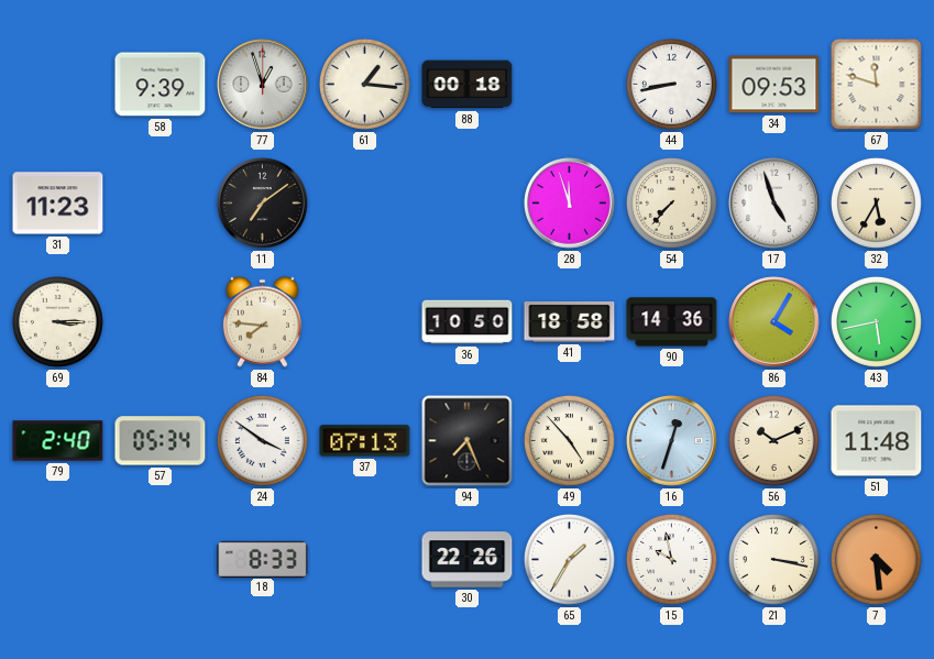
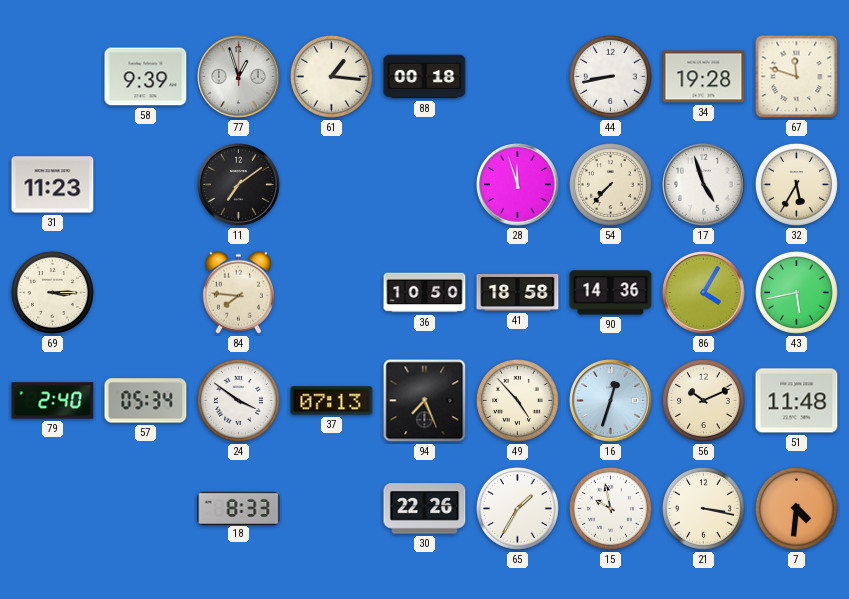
34: 09:53 -> 19:28
7: 4:29 -> 4:31
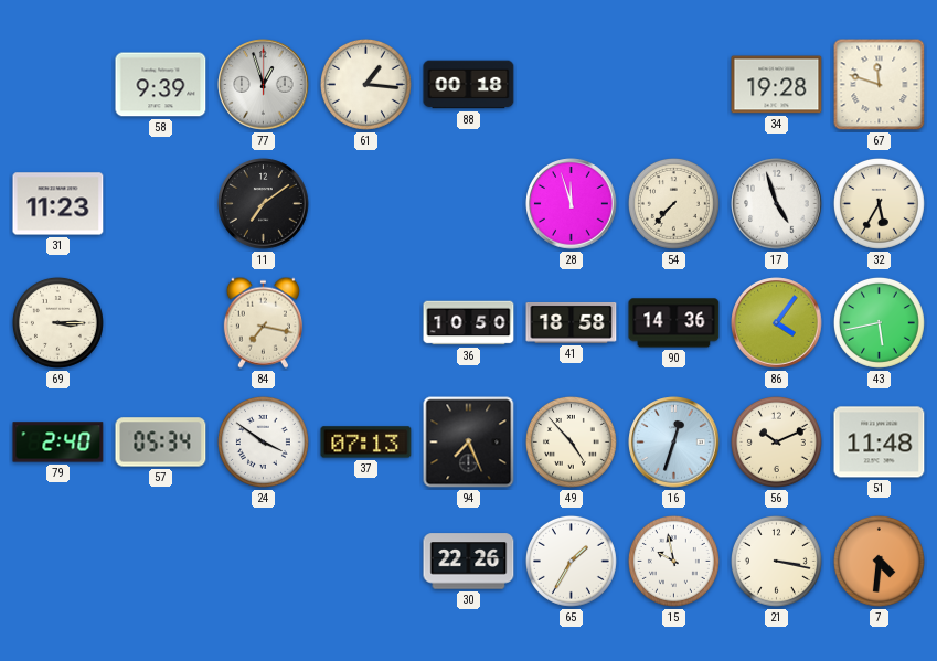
44: 8:43 -> none
84: 7:46 -> 7:17
86: 4:05 -> 4:06
18: 8:33 -> none
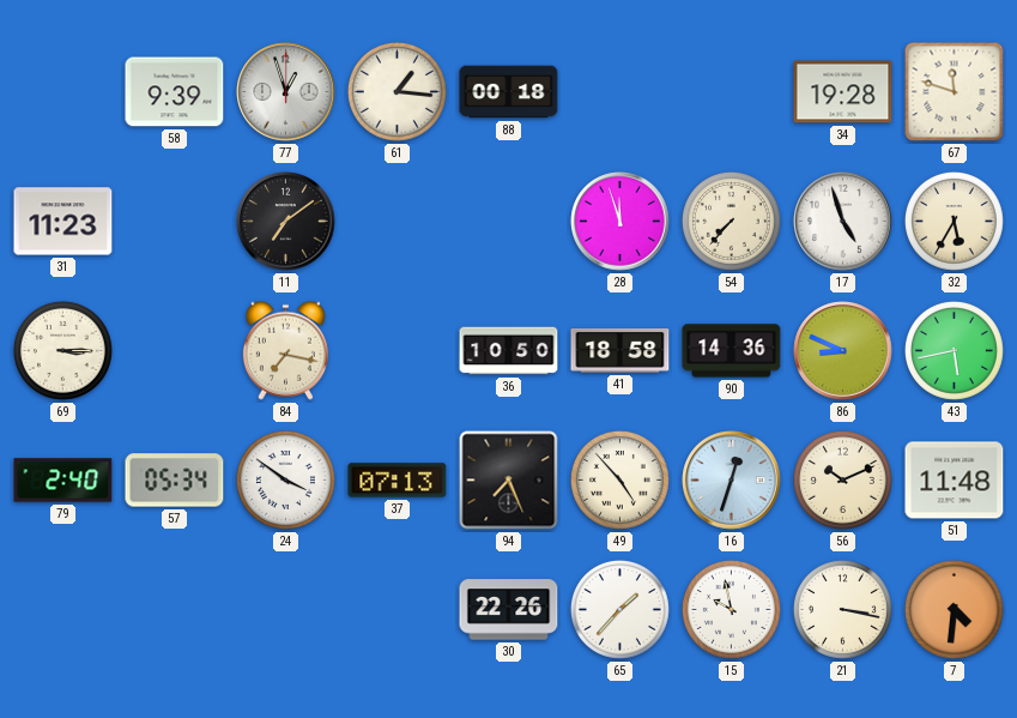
86: 4:06 -> 8:49
65: 1:35 -> 1:37
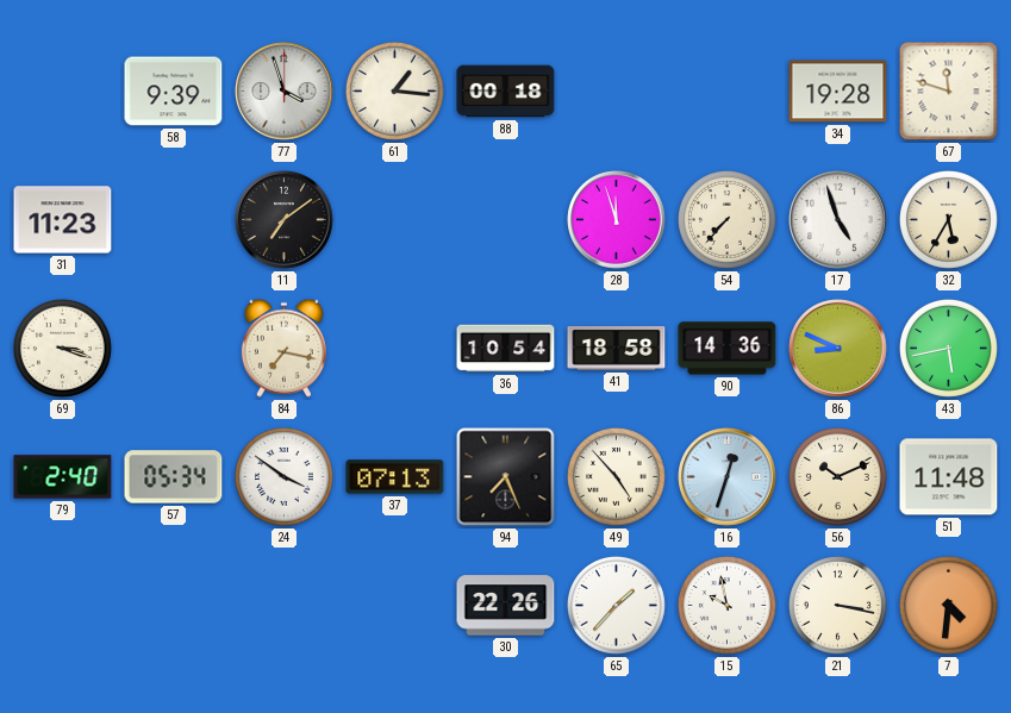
77: 12:57 -> 3:57
69: 3:15 -> 3:18
36: 10:50 -> 10:54
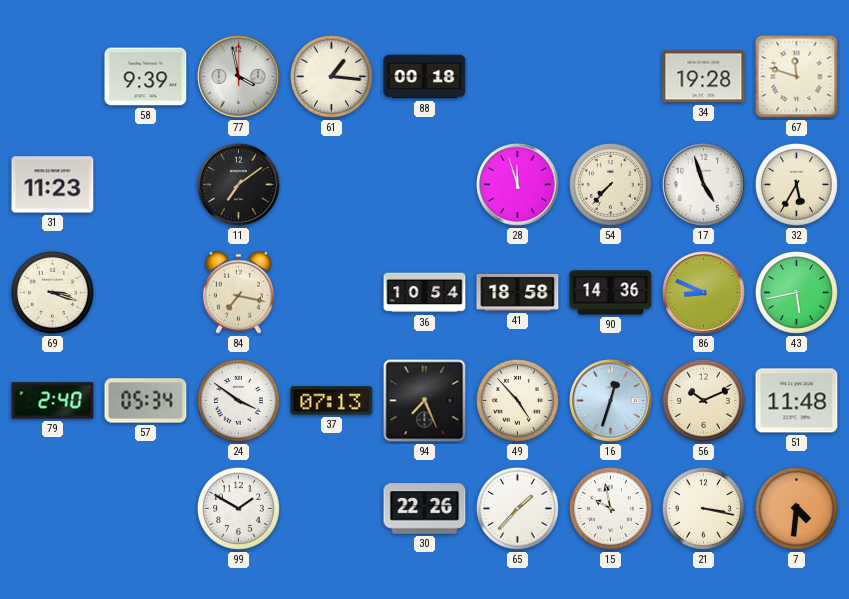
77: 3:57 -> 3:58
99: none -> 1:50
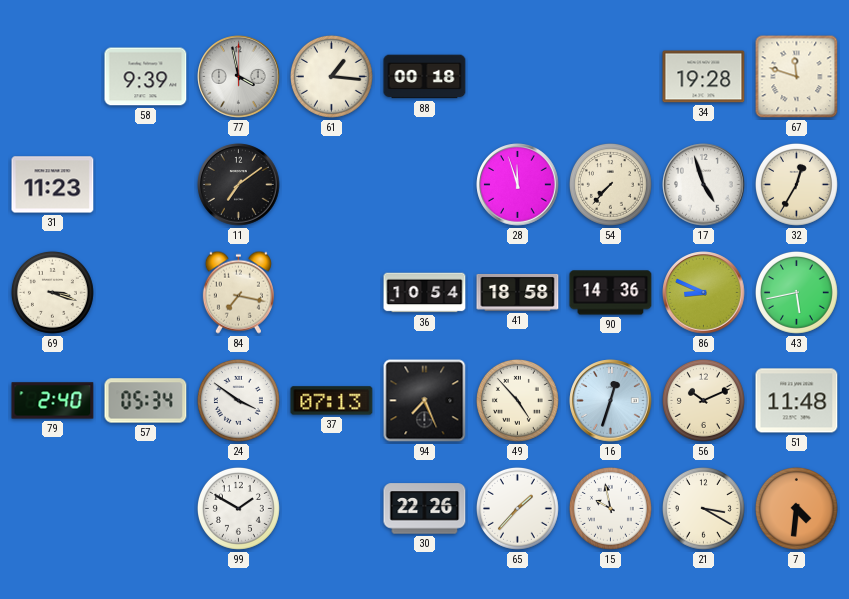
32: 5:35 -> 12:35
21: 3:17 -> 3:20
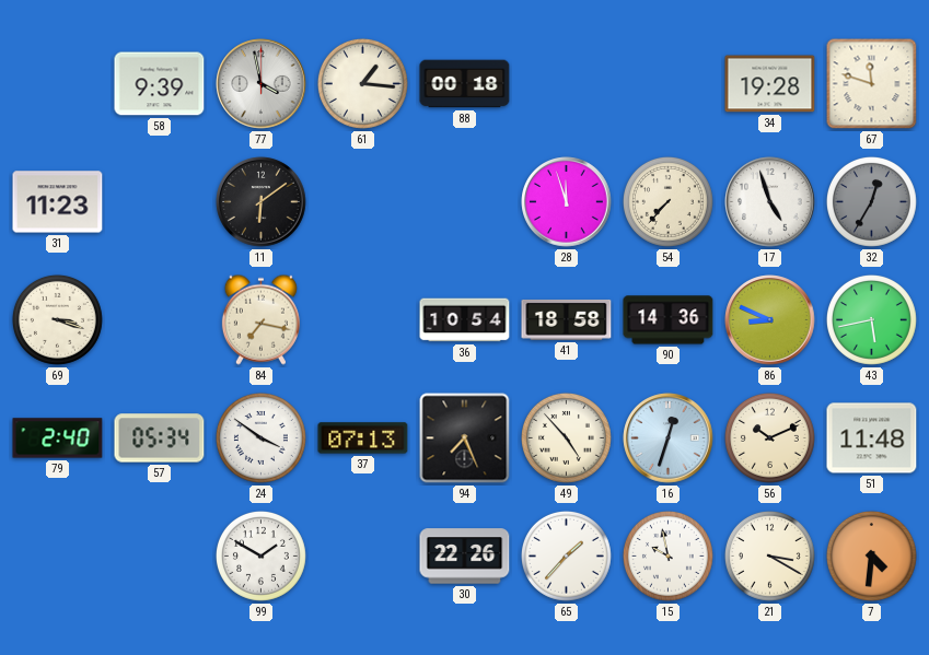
11: 7:09 -> 6:09
32 dial: cream -> grey
